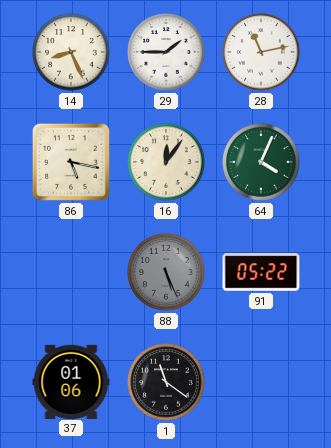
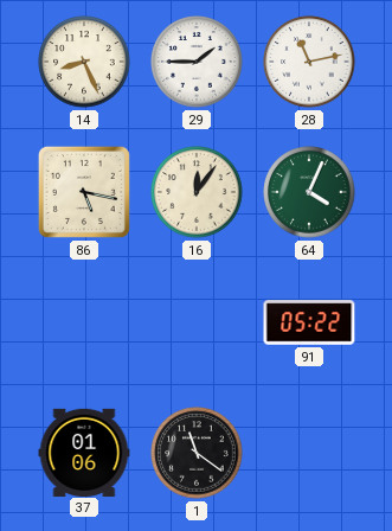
88: 5:26 -> none
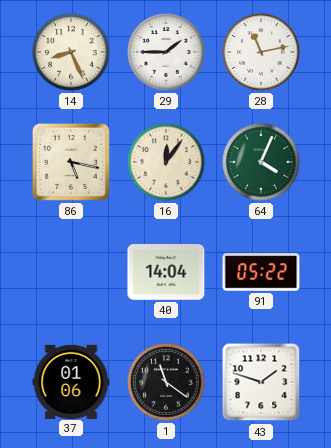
40: none -> 14:04
43: none -> 1:48
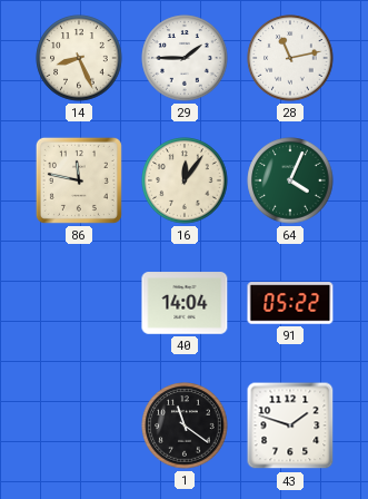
86: 5:17 -> 11:47
37: 01:06 -> none
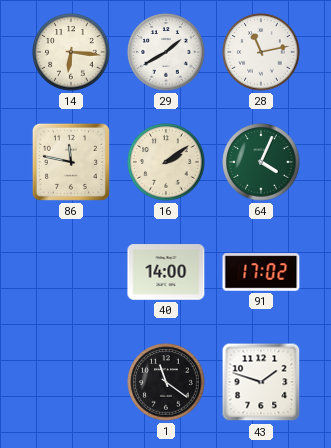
14: 8:26 -> 6:16
29: 1:45 -> 1:40
16: 12:06 -> 2:09
40: 14:04 -> 14:00
91: 05:22 -> 17:02
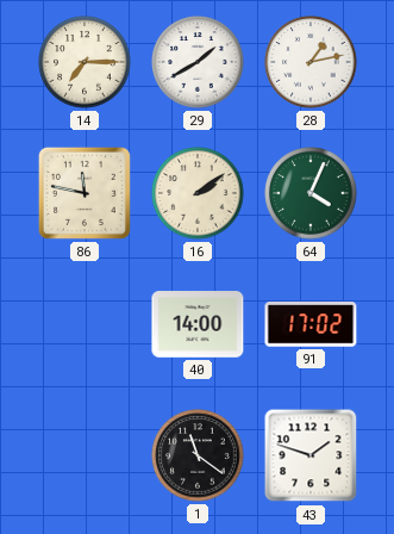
14: 6:16 -> 7:15
28: 11:13 -> 1:13
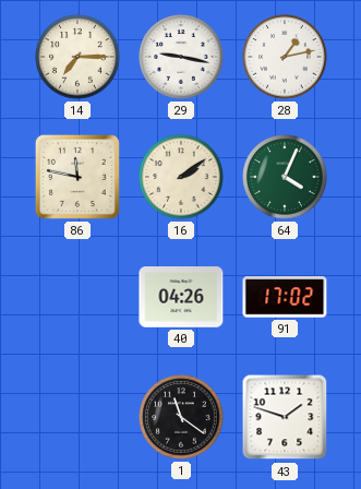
29: 1:40 -> 9:17
40: 14:00 -> 04:26
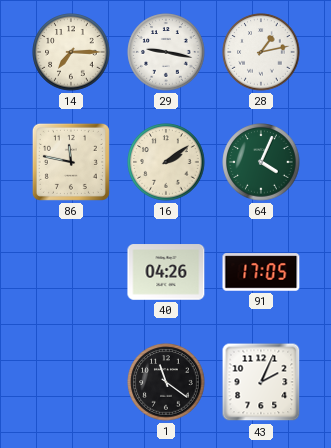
91: 17:02 -> 17:05
43: 1:48 -> 2:04
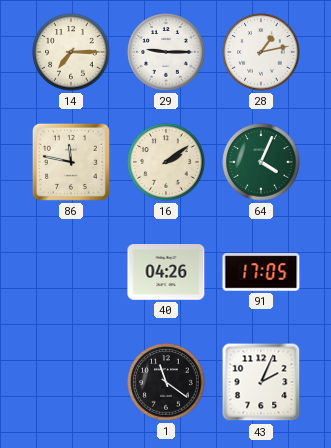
29: 9:17 -> 9:15
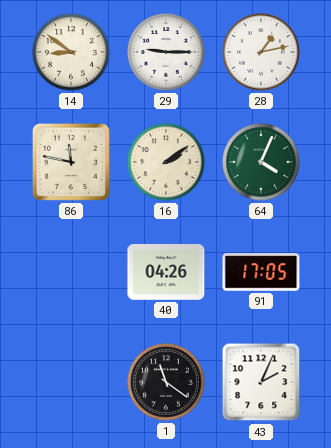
14: 7:15 -> 8:51
